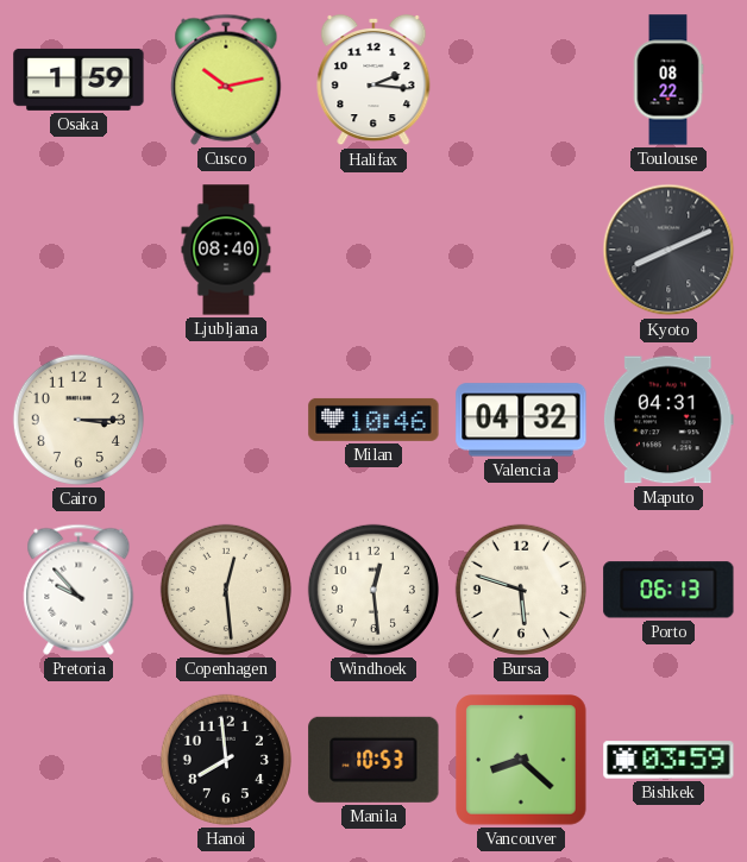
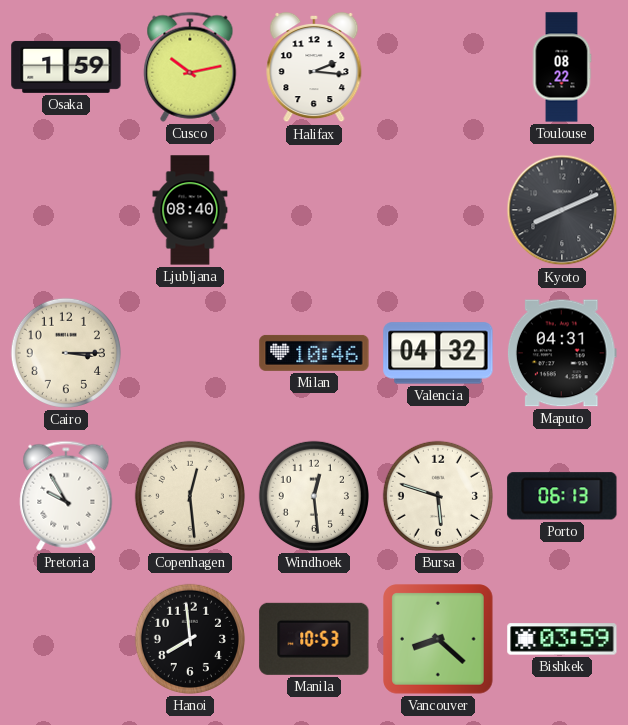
Pretoria: 9:53 -> 9:55
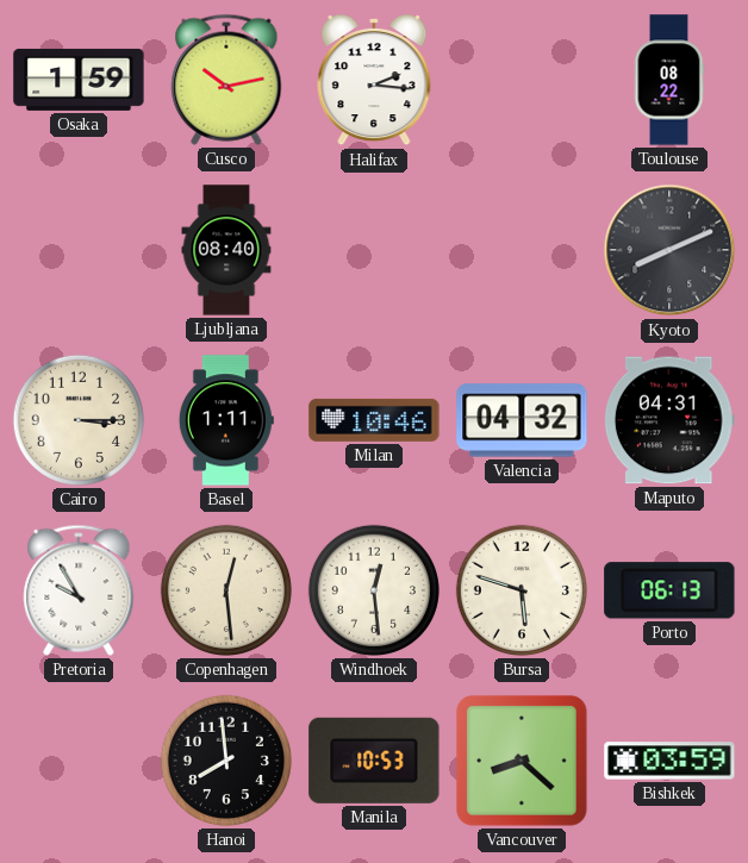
Basel: none -> 1:11
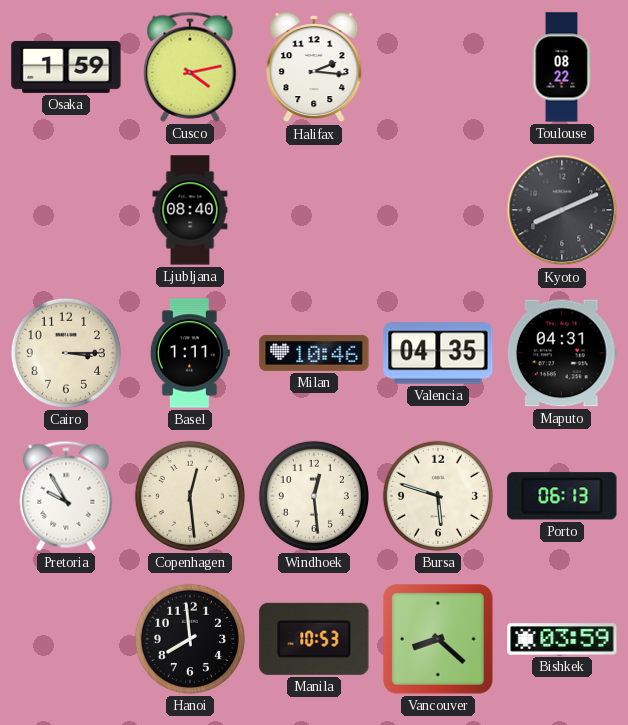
Cusco: 10:13 -> 4:13
Valencia: 04:32 -> 04:35
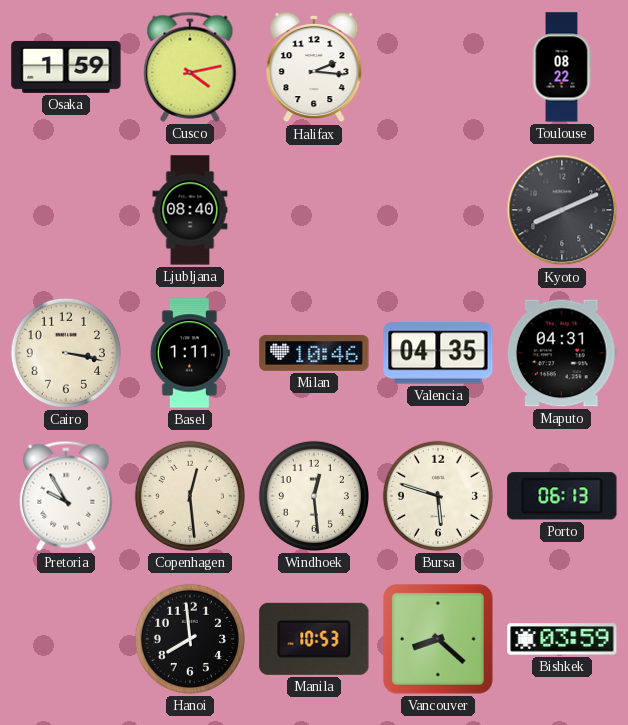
Cairo: 3:15 -> 3:17
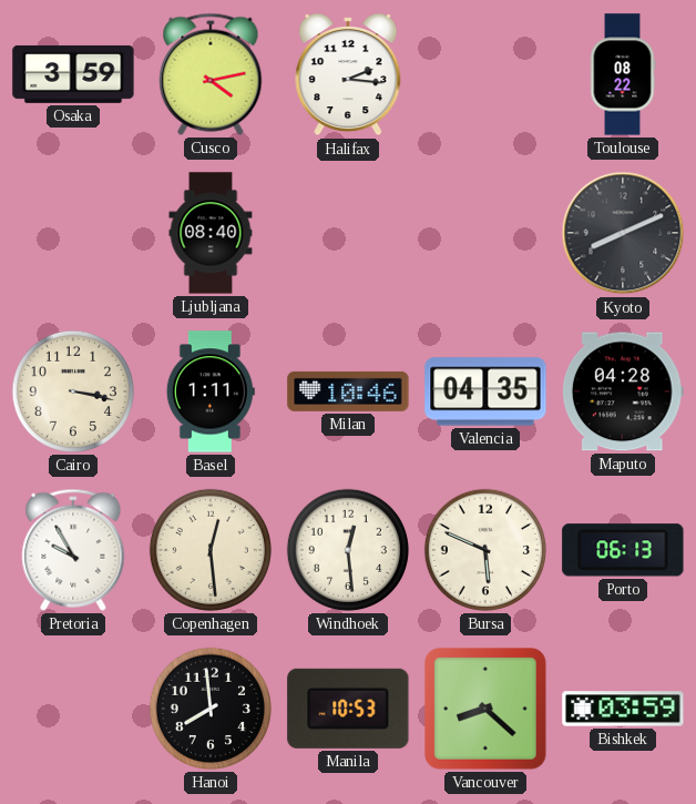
Osaka: 1:59 -> 3:59
Maputo: 04:31 -> 04:28
Bursa: 5:48 -> 5:49
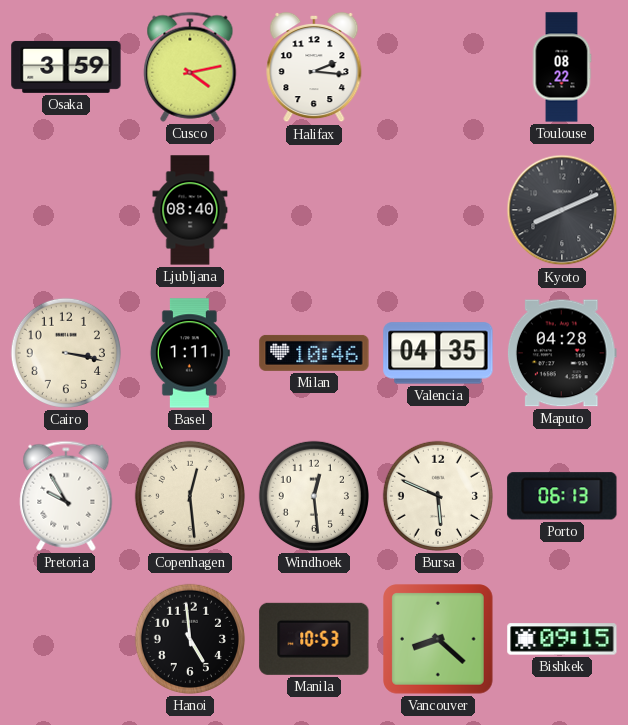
Hanoi: 7:59 -> 4:59
Bishkek: 03:59 -> 09:15
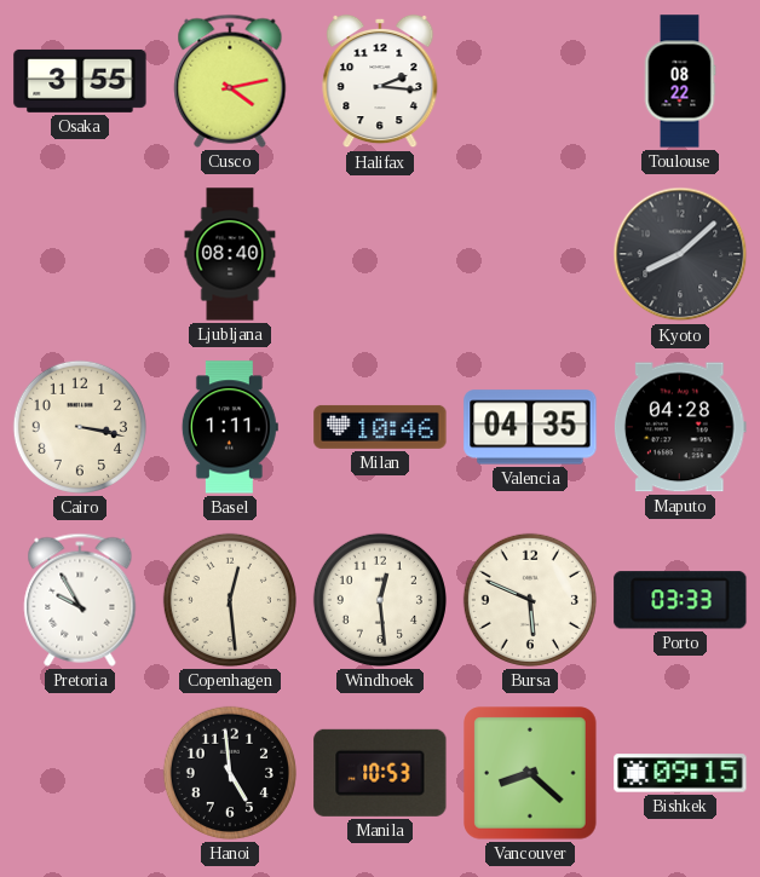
Osaka: 3:59 -> 3:55
Kyoto: 8:11 -> 8:08
Porto: 06:13 -> 03:33
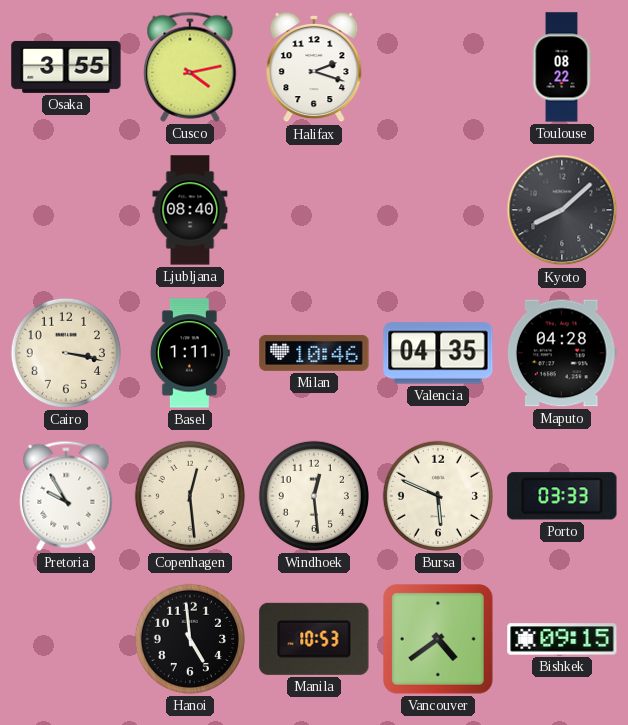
Halifax: 2:16 -> 2:18
Vancouver: 8:22 -> 4:39
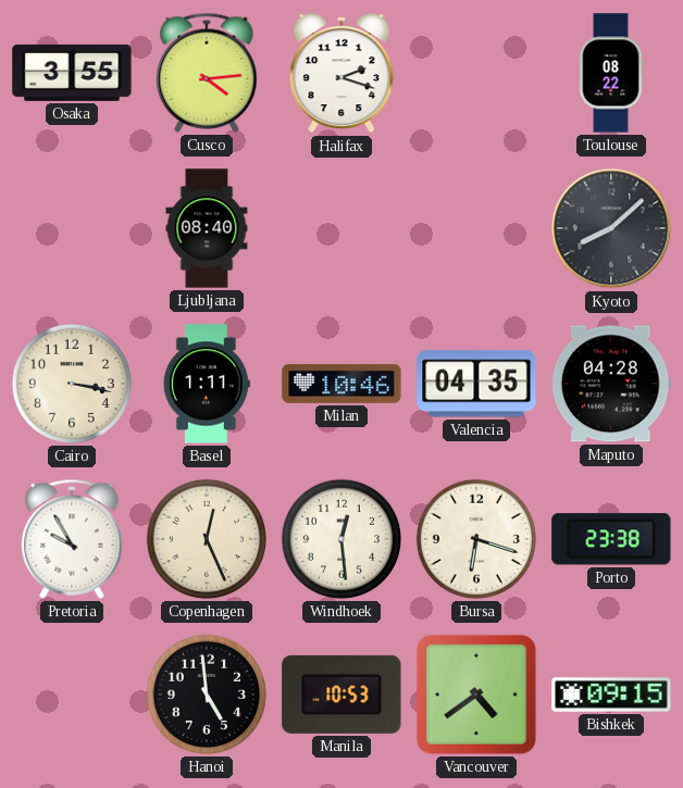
Cusco: 4:13 -> 4:14
Copenhagen: 12:29 -> 12:26
Bursa: 5:49 -> 6:18
Porto: 03:33 -> 23:38
